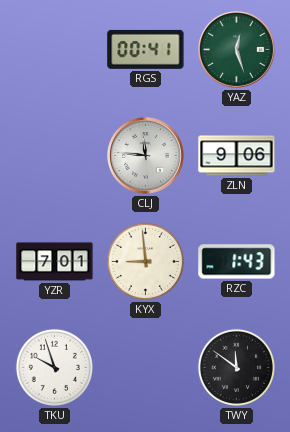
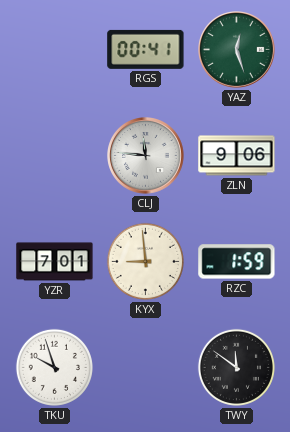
RZC: 1:43 -> 1:59
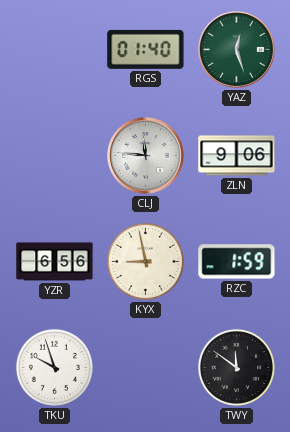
RGS: 00:41 -> 01:40
YZR: 7:01 -> 6:56
KYX: 8:59 -> 8:58
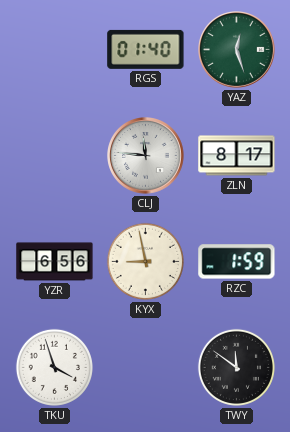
ZLN: 9:06 -> 8:17
TKU: 9:57 -> 3:57
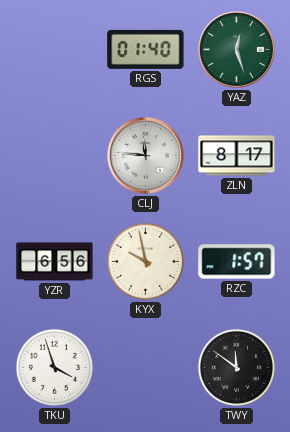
KYX: 8:58 -> 9:58
RZC: 1:59 -> 1:57
